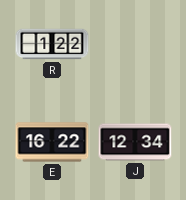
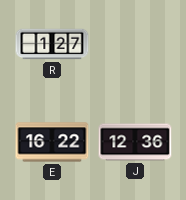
R: 1:22 -> 1:27
J: 12:34 -> 12:36
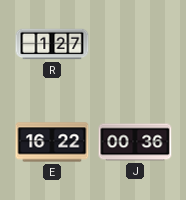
J: 12:36 -> 00:36
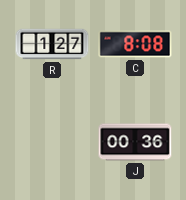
C: none -> 8:08
E: 16:22 -> none
